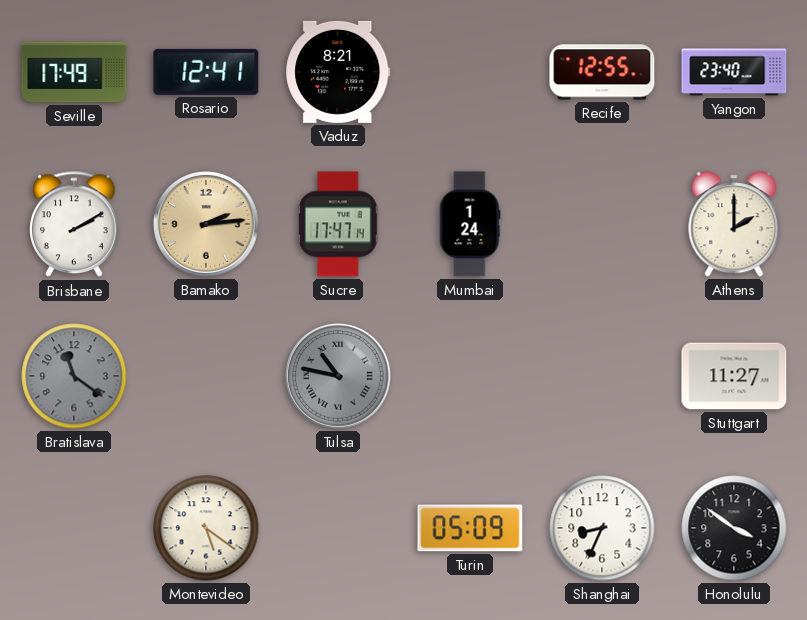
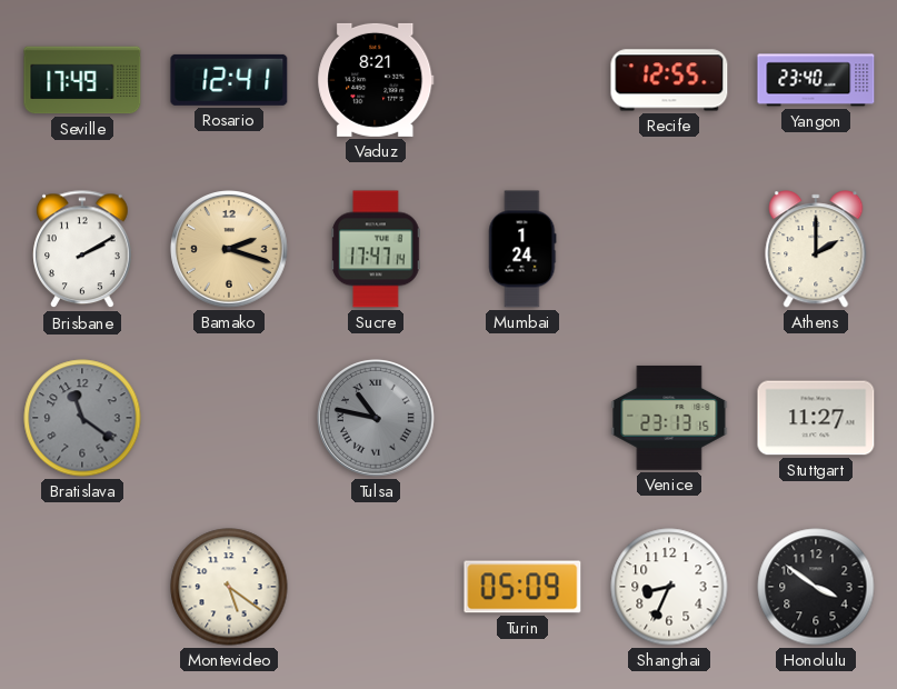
Bamako: 2:14 -> 2:18
Venice: none -> 23:13
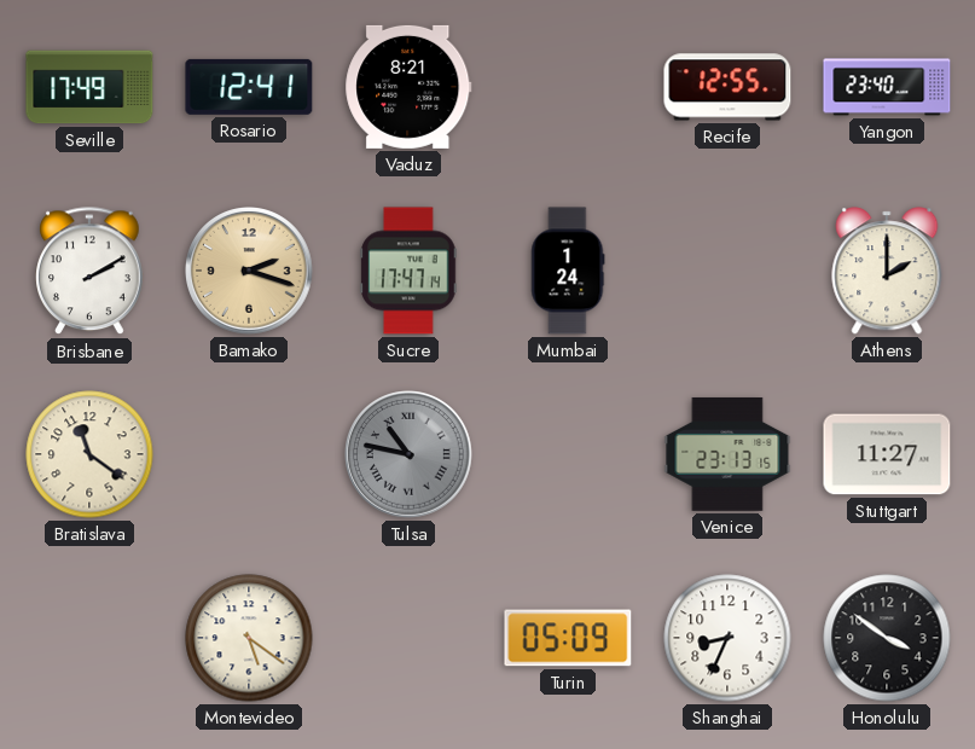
Bratislava dial: grey -> cream
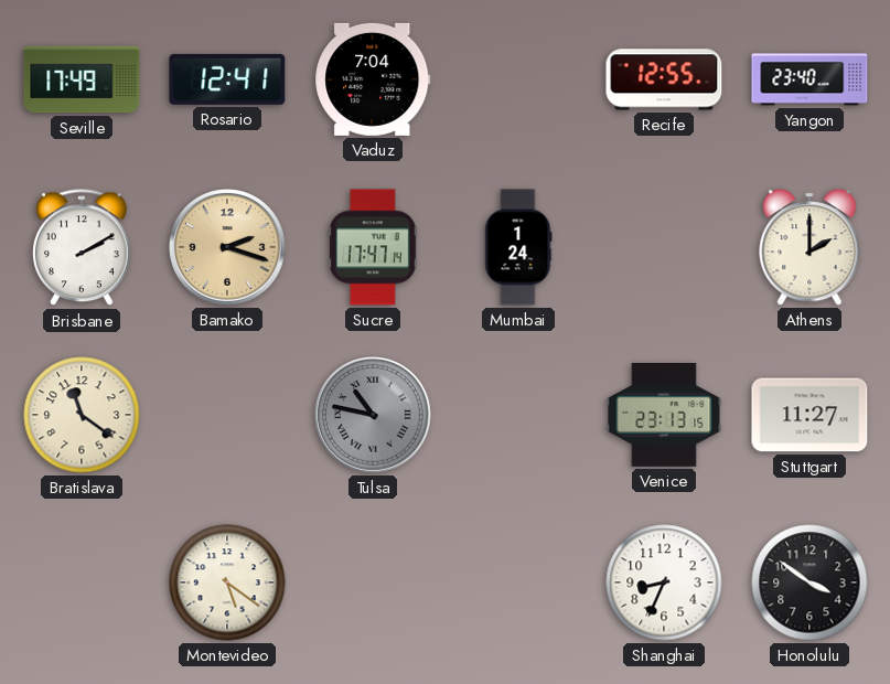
Vaduz: 8:21 -> 7:04
Turin: 05:09 -> none
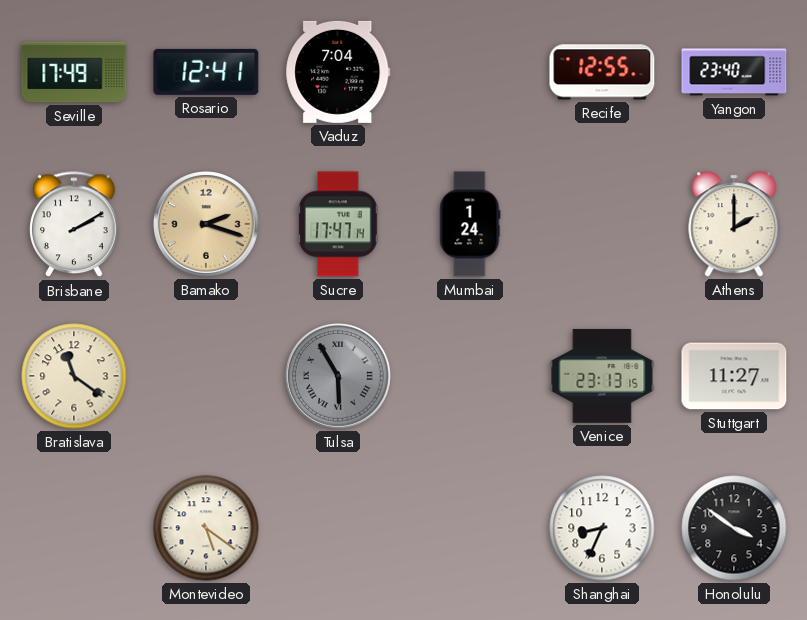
Tulsa: 10:47 -> 5:55
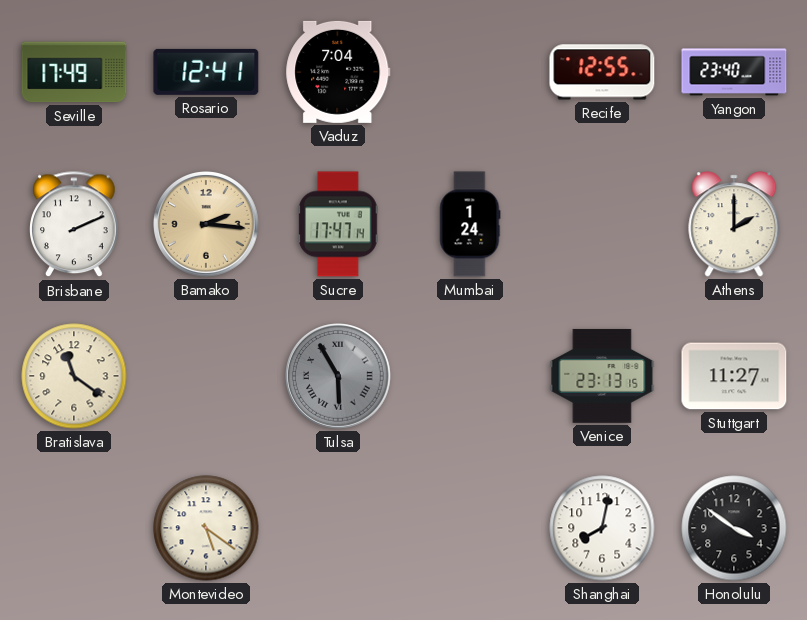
Brisbane: 2:10 -> 2:11
Bamako: 2:18 -> 2:16
Shanghai: 8:34 -> 8:02
